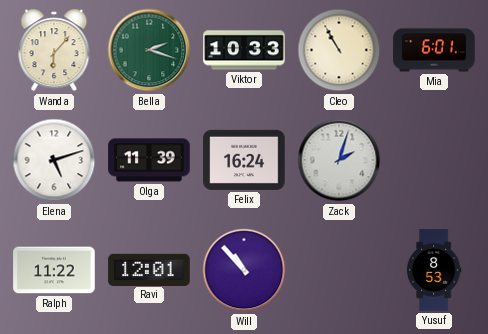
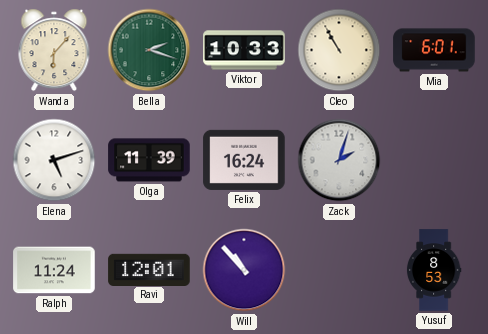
Ralph: 11:22 -> 11:24
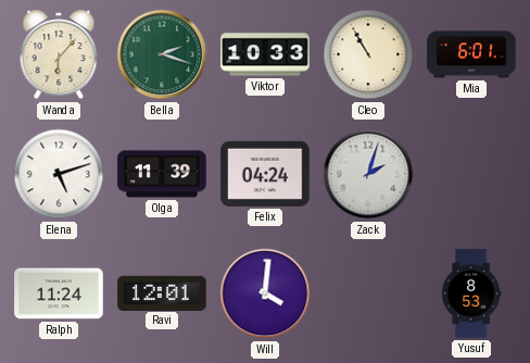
Felix: 16:24 -> 04:24
Will: 10:53 -> 4:01
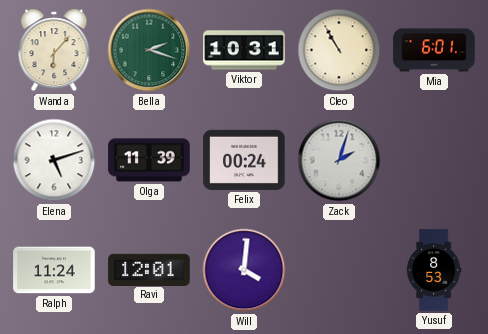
Viktor: 10:33 -> 10:31
Felix: 04:24 -> 00:24
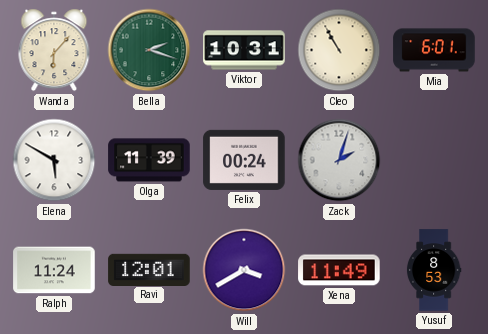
Elena: 5:12 -> 5:50
Will: 4:01 -> 3:40
Xena: none -> 11:49
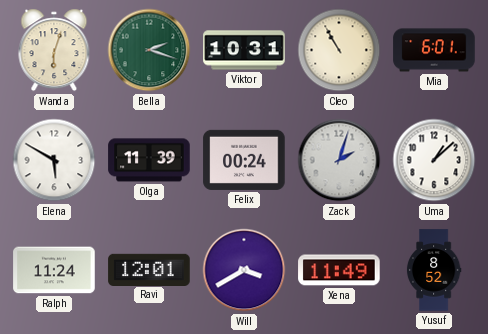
Wanda: 6:07 -> 6:03
Uma: none -> 1:08
Yusuf: 8:53 -> 8:52
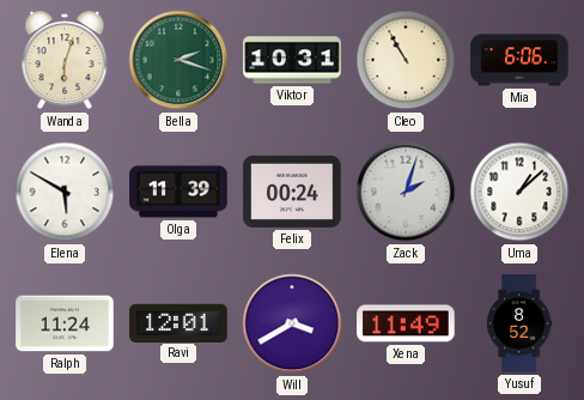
Mia: 6:01 -> 6:06
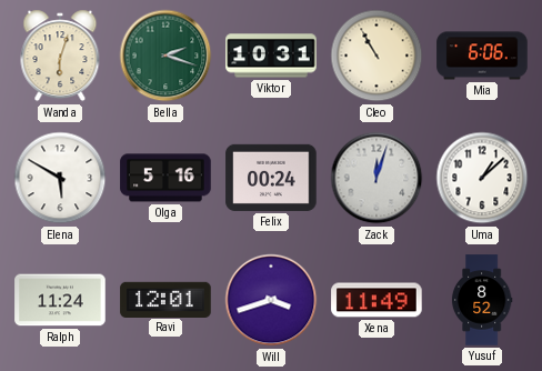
Olga: 11:39 -> 5:16
Zack: 2:03 -> 12:03
Will: 3:40 -> 3:42
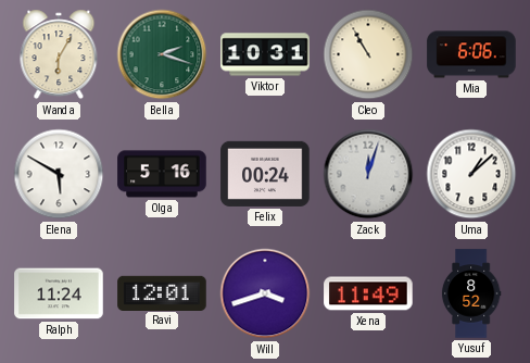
Wanda: 6:03 -> 6:05
